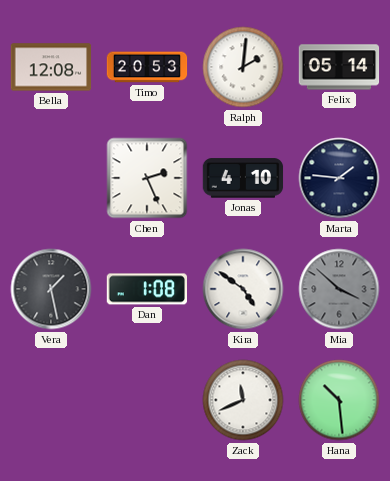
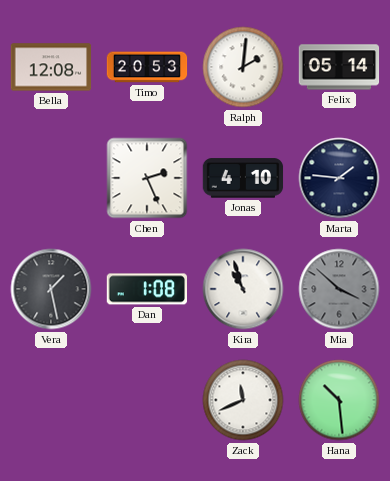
Kira: 4:51 -> 10:57
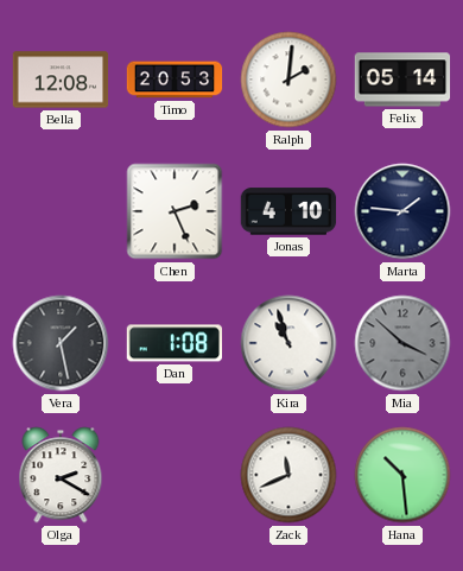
Olga: none -> 2:20
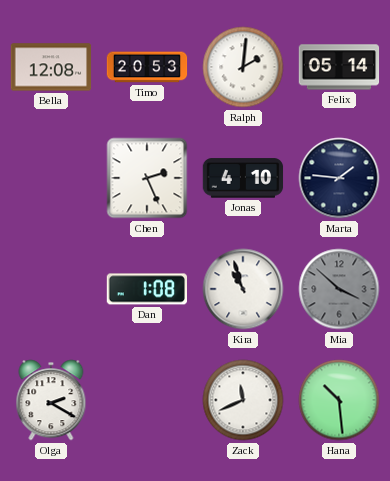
Vera: 1:28 -> none
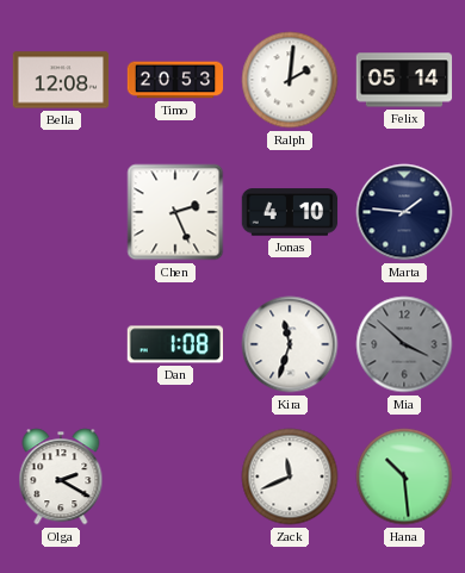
Kira: 10:57 -> 11:33
